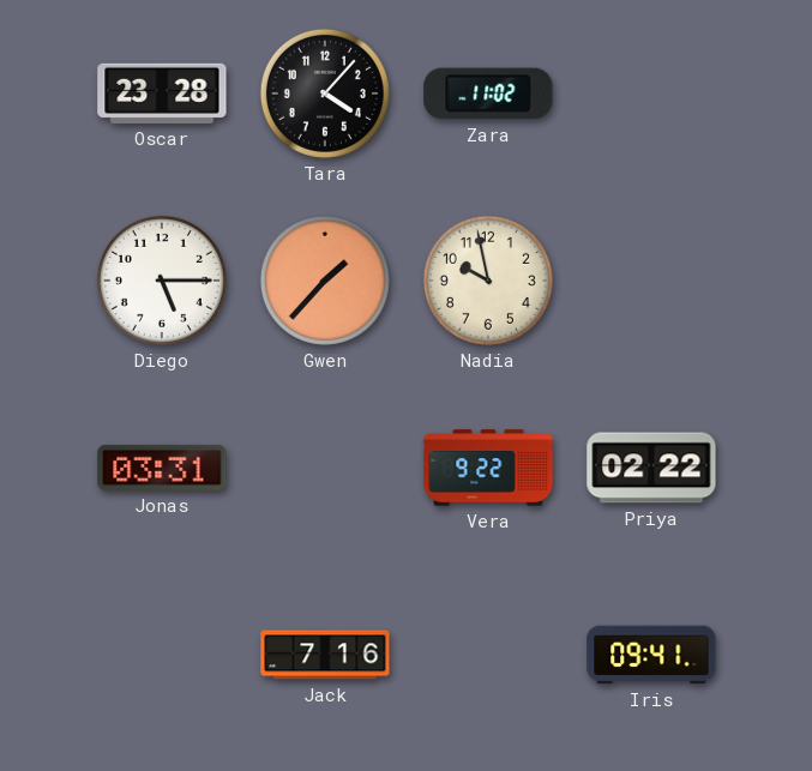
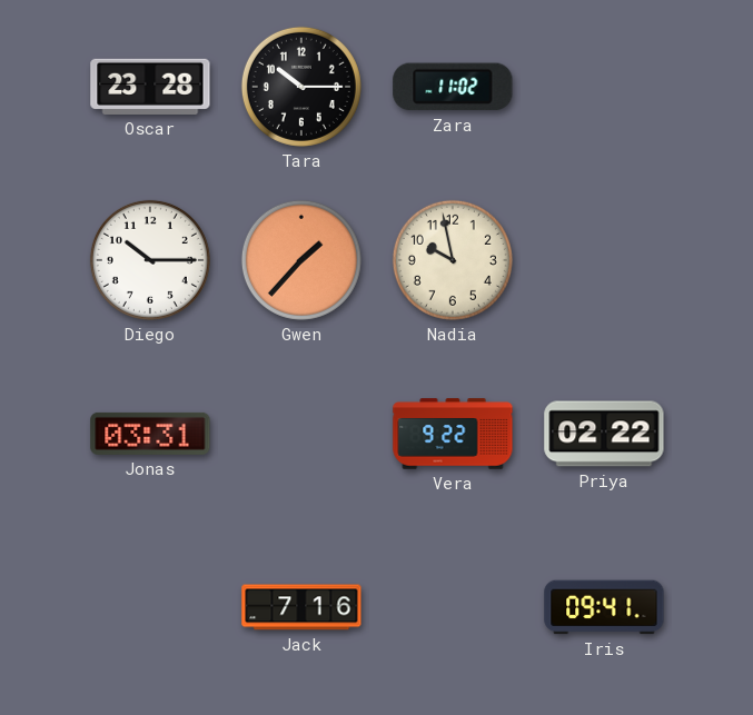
Tara: 4:07 -> 10:15
Diego: 5:15 -> 10:15
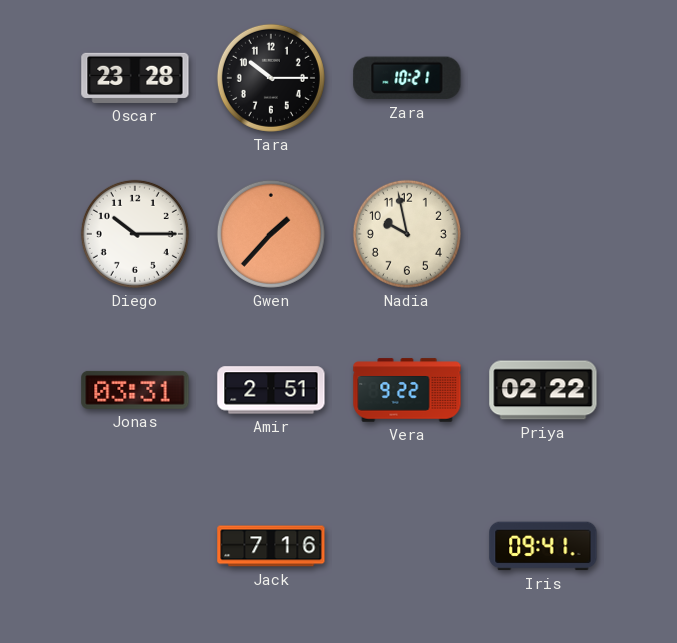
Zara: 11:02 -> 10:21
Amir: none -> 2:51
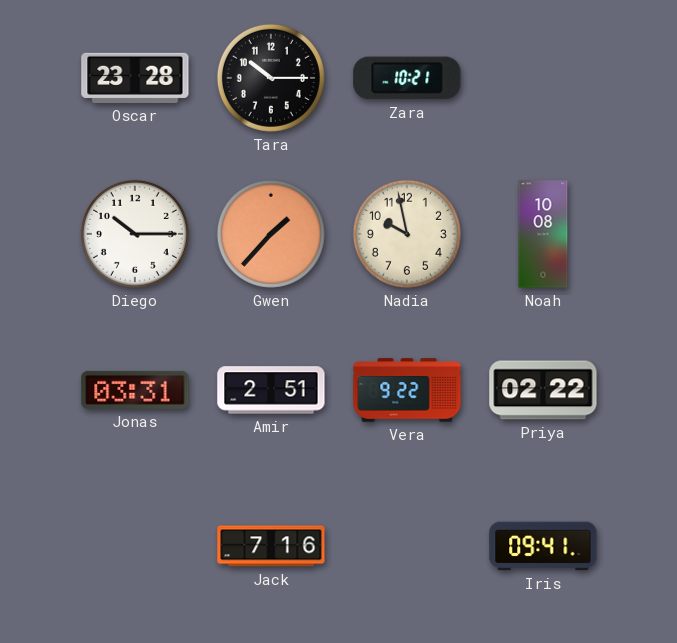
Noah: none -> 10:08
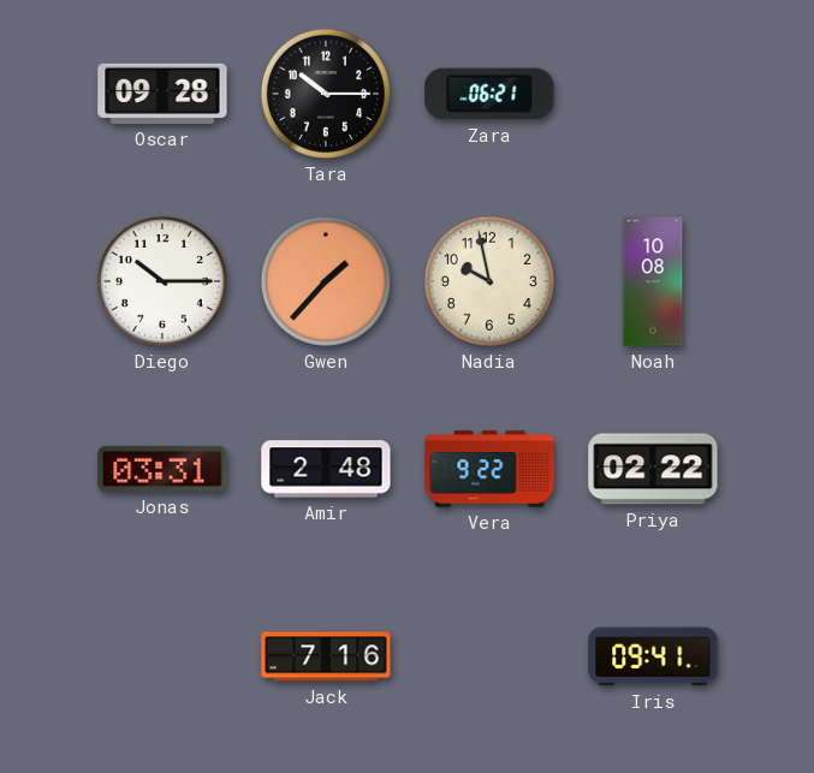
Oscar: 23:28 -> 09:28
Zara: 10:21 -> 06:21
Amir: 2:51 -> 2:48
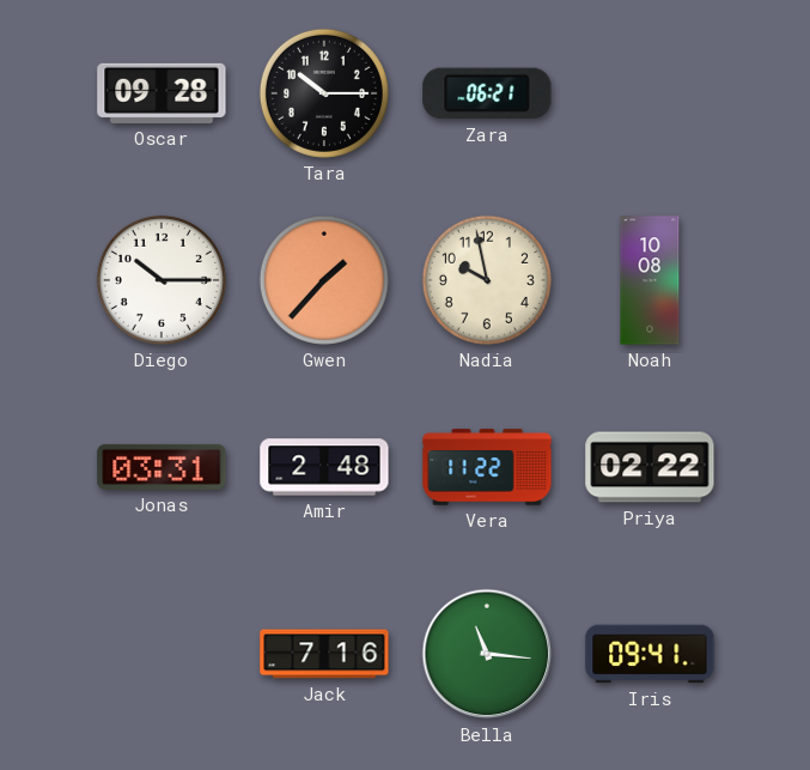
Vera: 9:22 -> 11:22
Bella: none -> 11:16
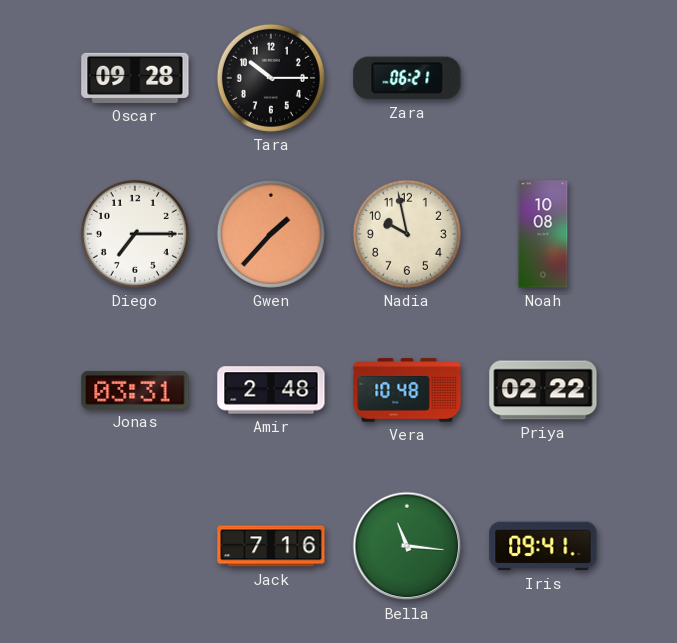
Diego: 10:15 -> 7:15
Vera: 11:22 -> 10:48
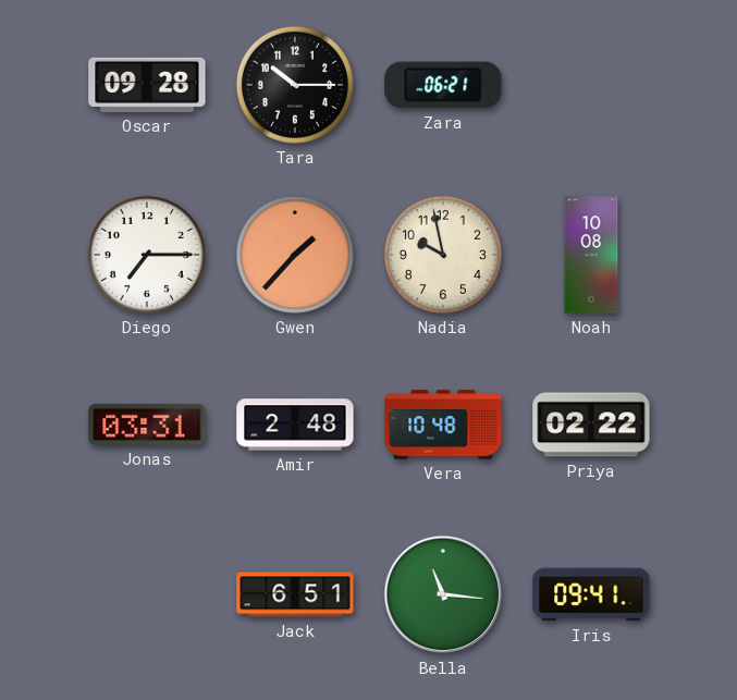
Jack: 7:16 -> 6:51
